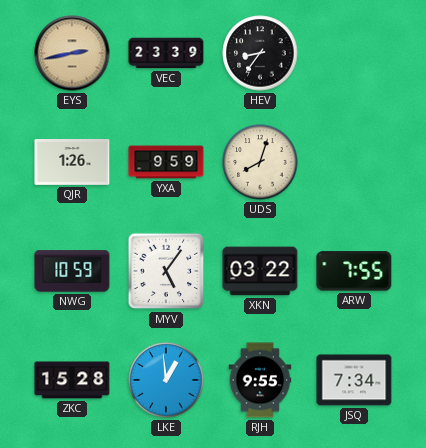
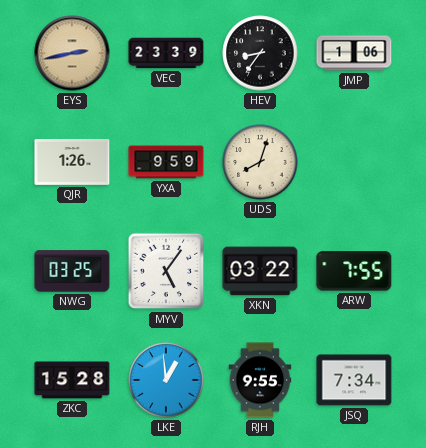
JMP: none -> 1:06
NWG: 10:59 -> 03:25
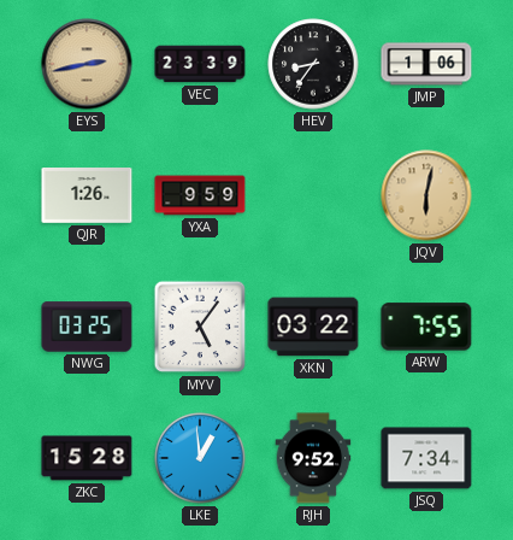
UDS: 8:03 -> none
JQV: none -> 6:02
RJH: 9:55 -> 9:52
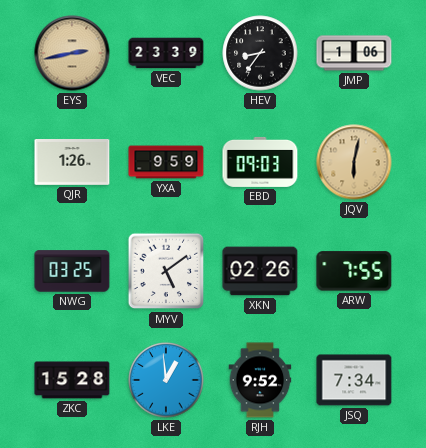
EBD: none -> 09:03
MYV: 5:06 -> 5:09
XKN: 03:22 -> 02:26
